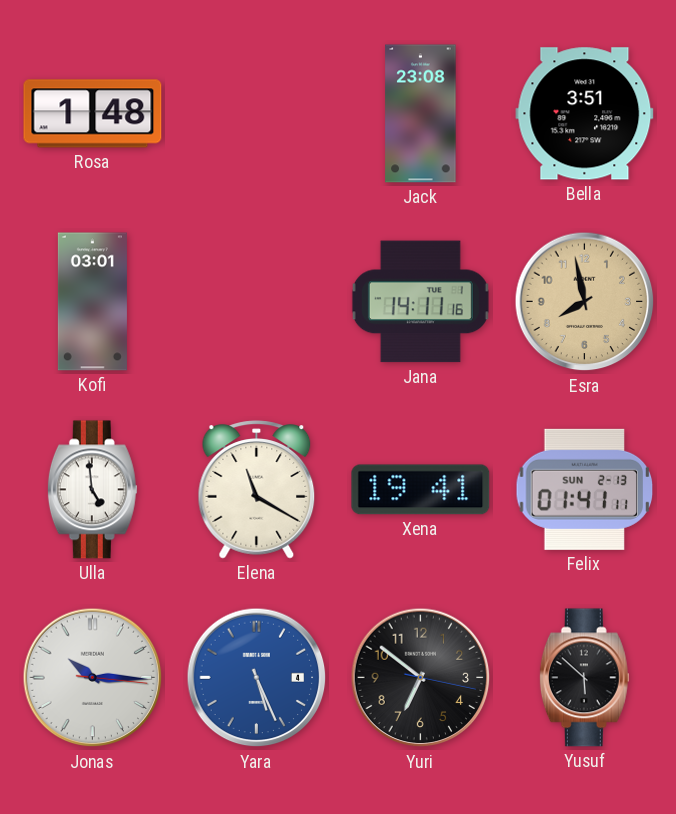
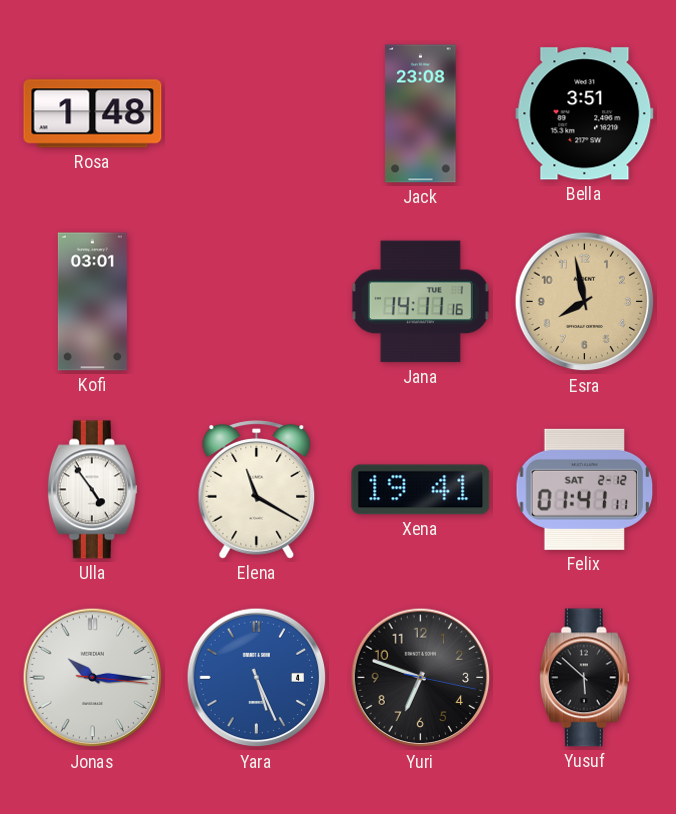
Ulla: 4:59 -> 4:54
Felix date: SUN 2-13 -> SAT 2-12
Yuri: 6:51 -> 6:48
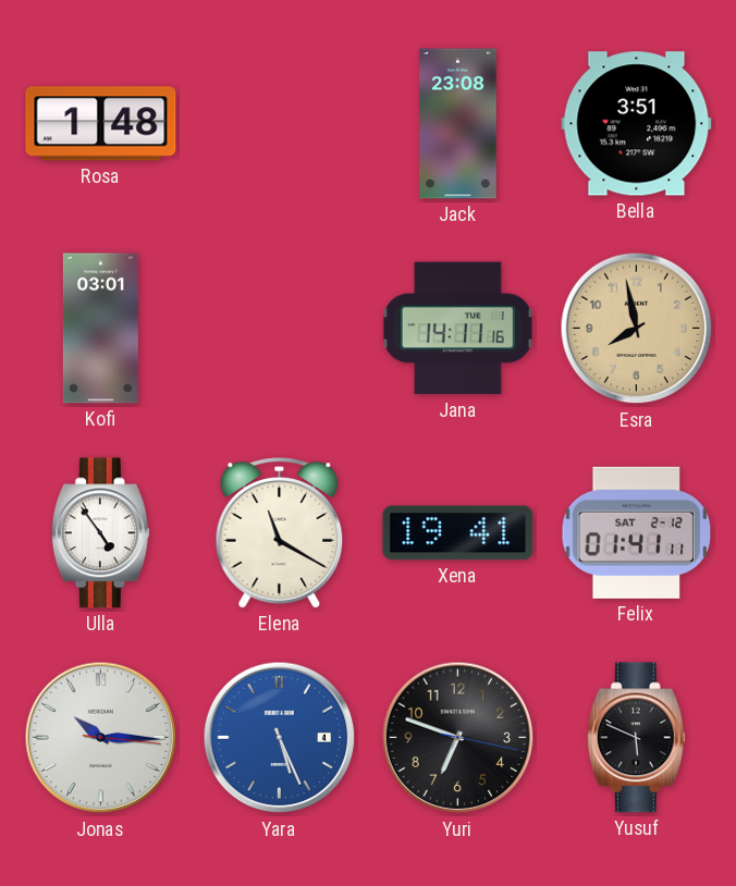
Yusuf: 5:52 -> 5:49
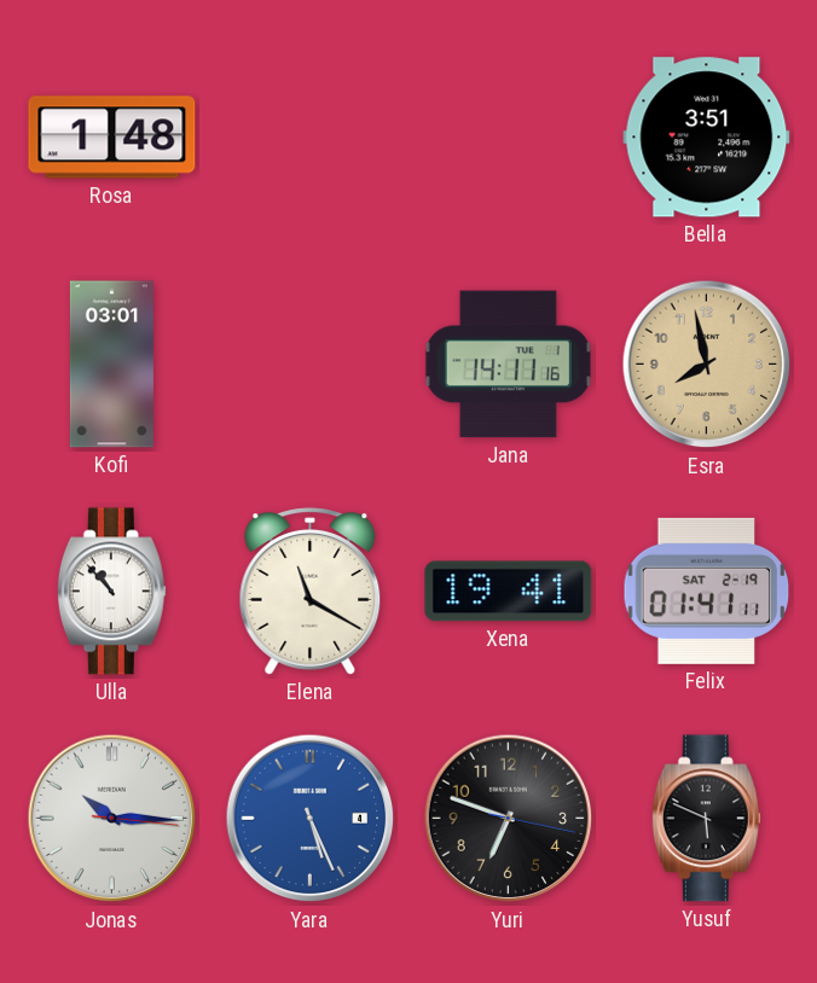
Jack: 23:08 -> none
Ulla: 4:54 -> 10:53
Felix date: SAT 2-12 -> SAT 2-19
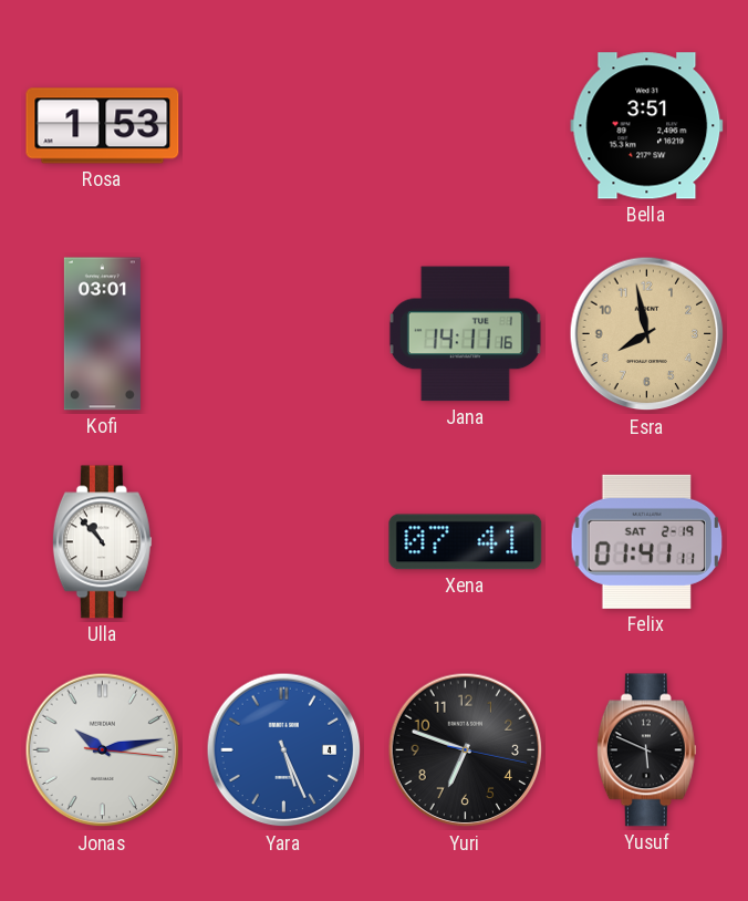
Rosa: 1:48 -> 1:53
Elena: 11:20 -> none
Xena: 19:41 -> 07:41
Jonas: 10:15 -> 10:13
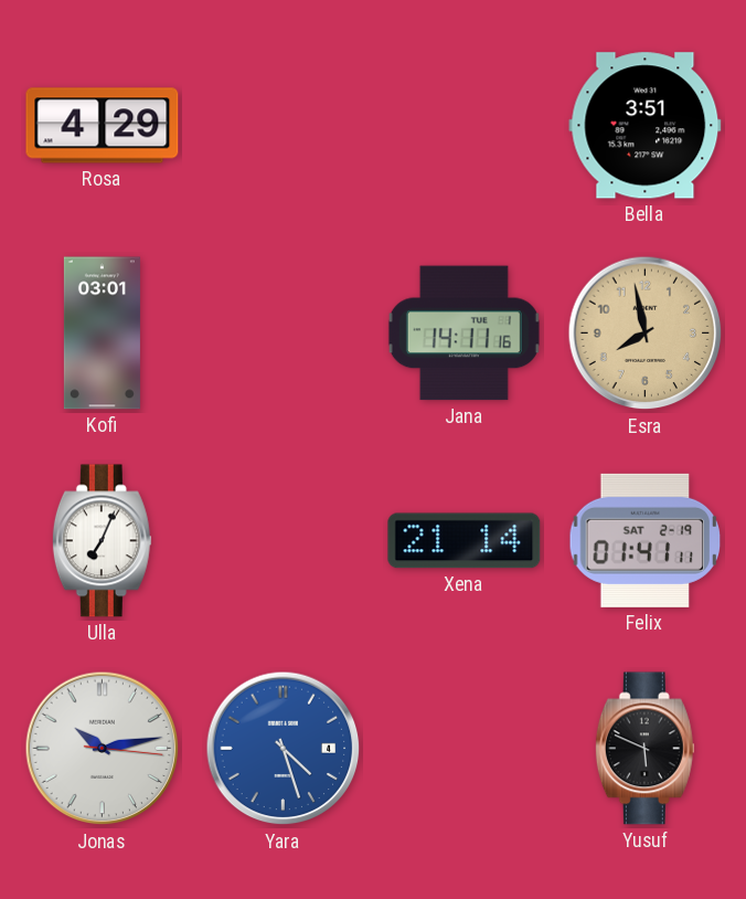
Rosa: 1:53 -> 4:29
Ulla: 10:53 -> 7:04
Xena: 07:41 -> 21:14
Yara: 5:26 -> 4:27
Yuri: 6:48 -> none
